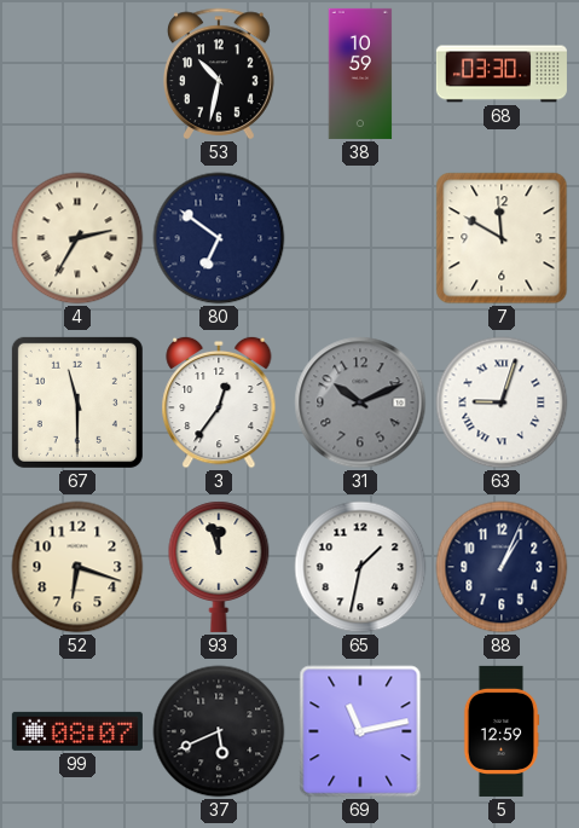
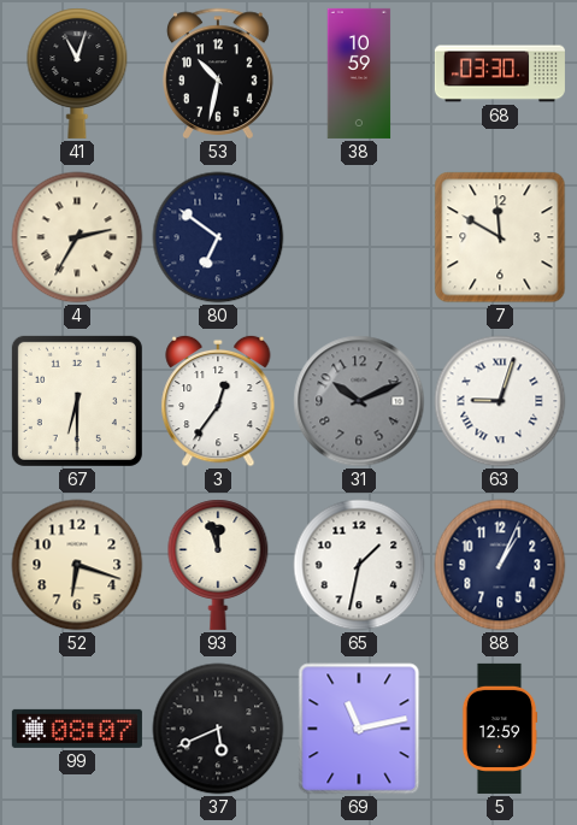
41: none -> 11:03
67: 11:30 -> 6:30
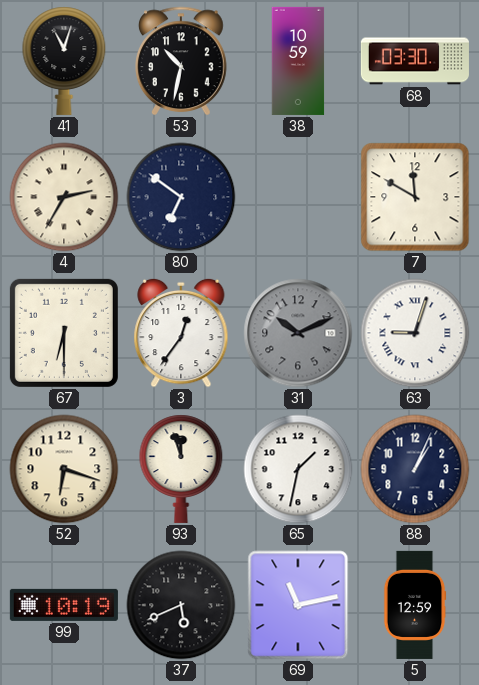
99: 08:07 -> 10:19
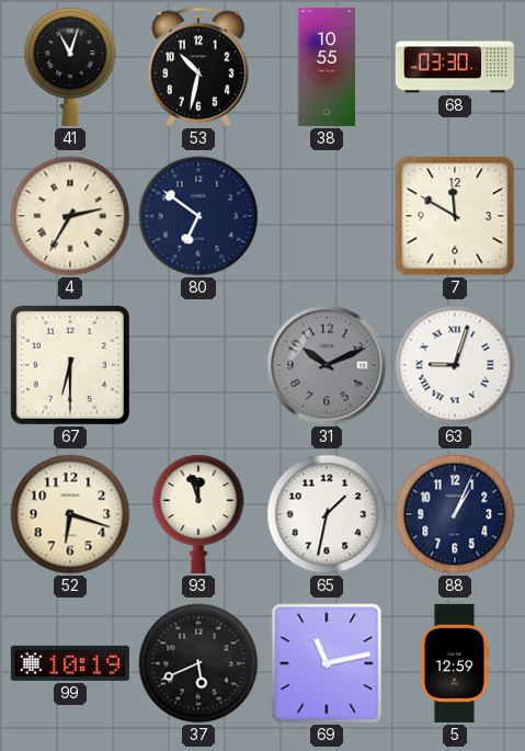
38: 10:59 -> 10:55
3: 12:36 -> none
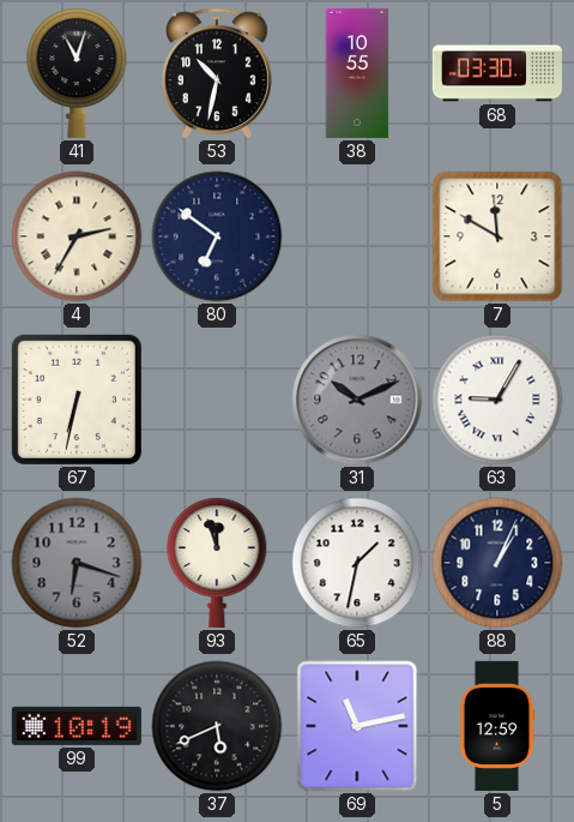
67: 6:30 -> 6:32
63: 9:03 -> 9:05
52 dial: cream -> grey
